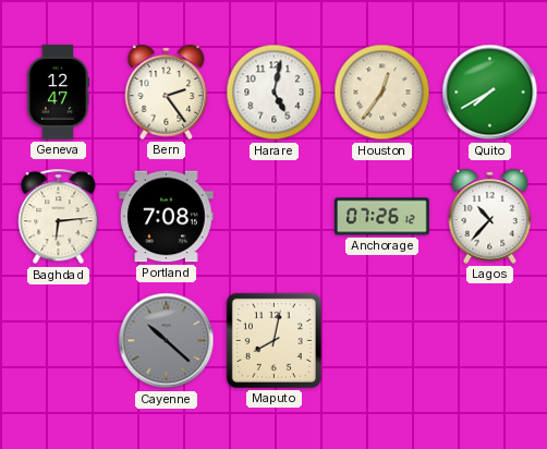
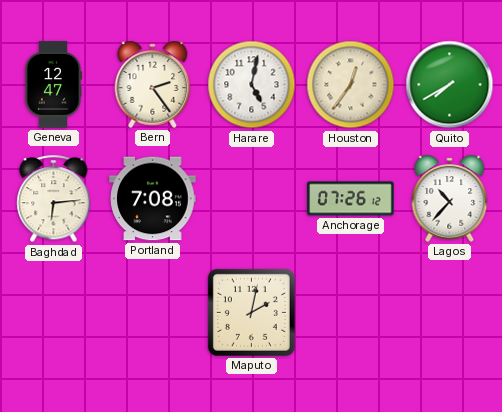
Cayenne: 10:22 -> none
Maputo: 8:02 -> 2:02
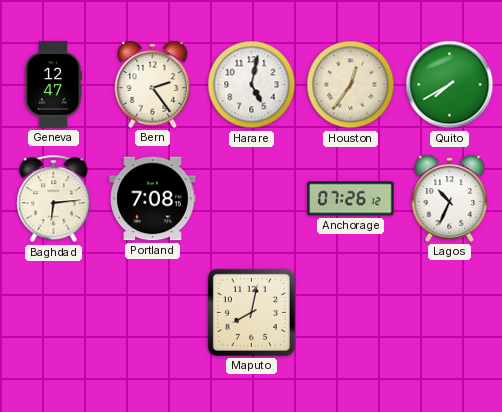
Lagos: 10:37 -> 10:34
Maputo: 2:02 -> 8:02
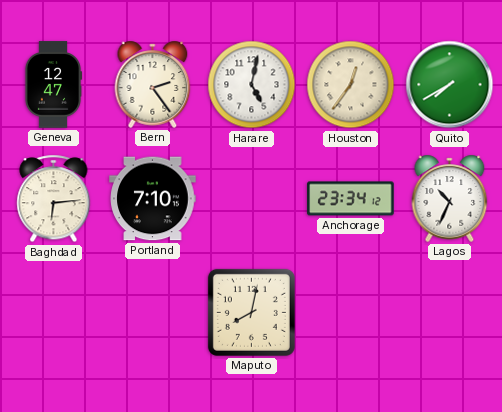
Portland: 7:08 -> 7:10
Anchorage: 07:26 -> 23:34
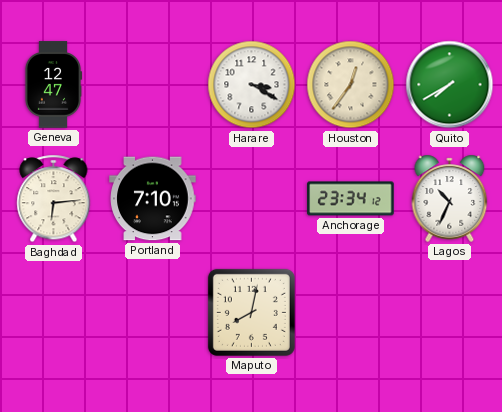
Bern: 2:24 -> none
Harare: 5:02 -> 3:20
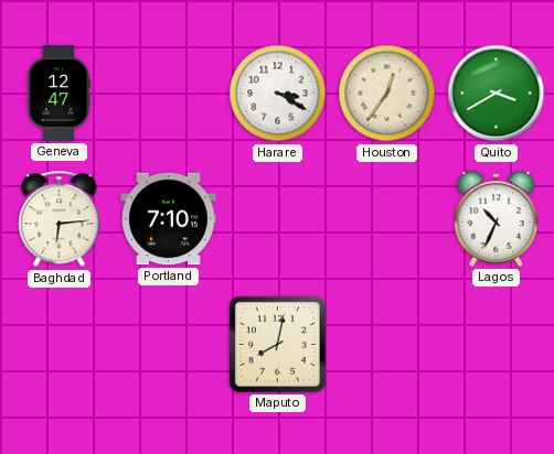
Quito: 7:40 -> 3:40
Anchorage: 23:34 -> none
